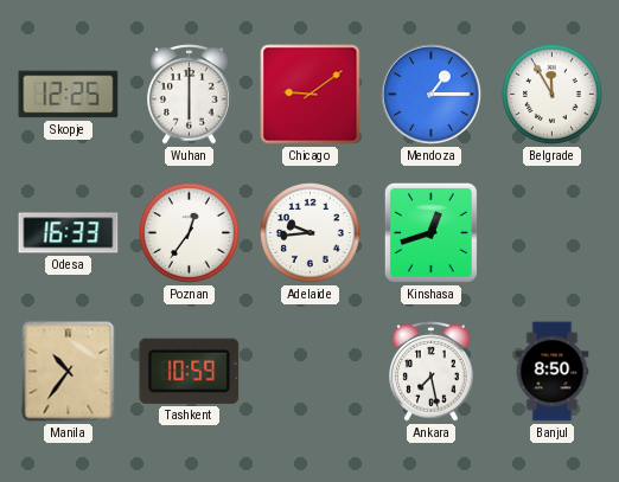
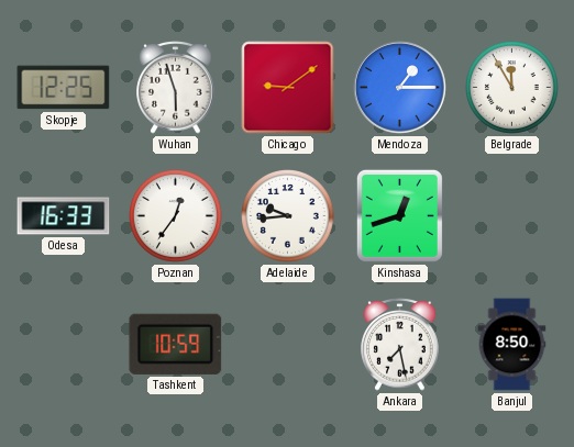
Wuhan: 6:00 -> 5:57
Manila: 10:36 -> none
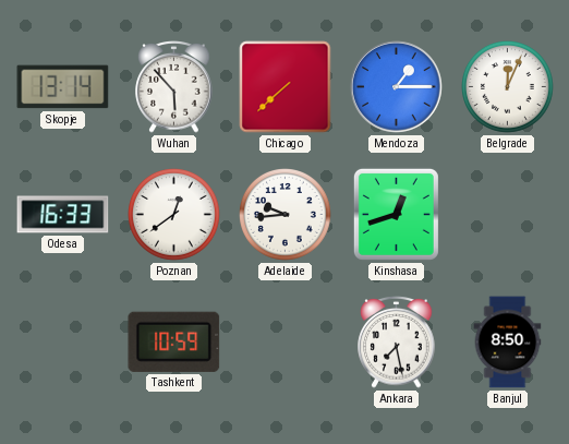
Skopje: 12:25 -> 13:14
Wuhan: 5:57 -> 5:53
Chicago: 9:09 -> 7:38
Belgrade: 11:55 -> 12:04
Poznan: 12:36 -> 12:39
